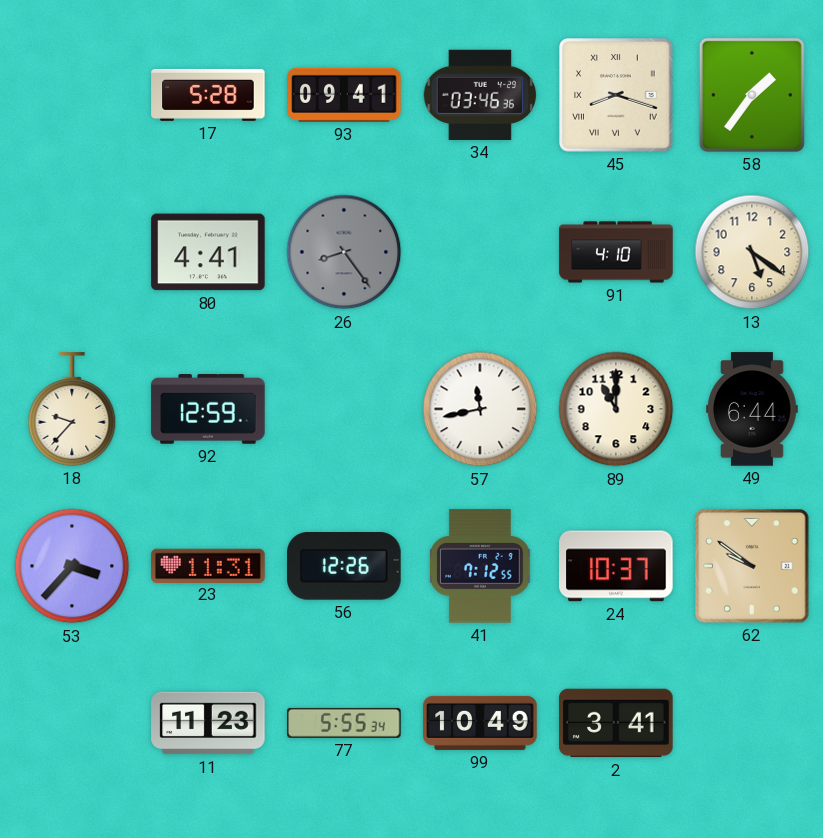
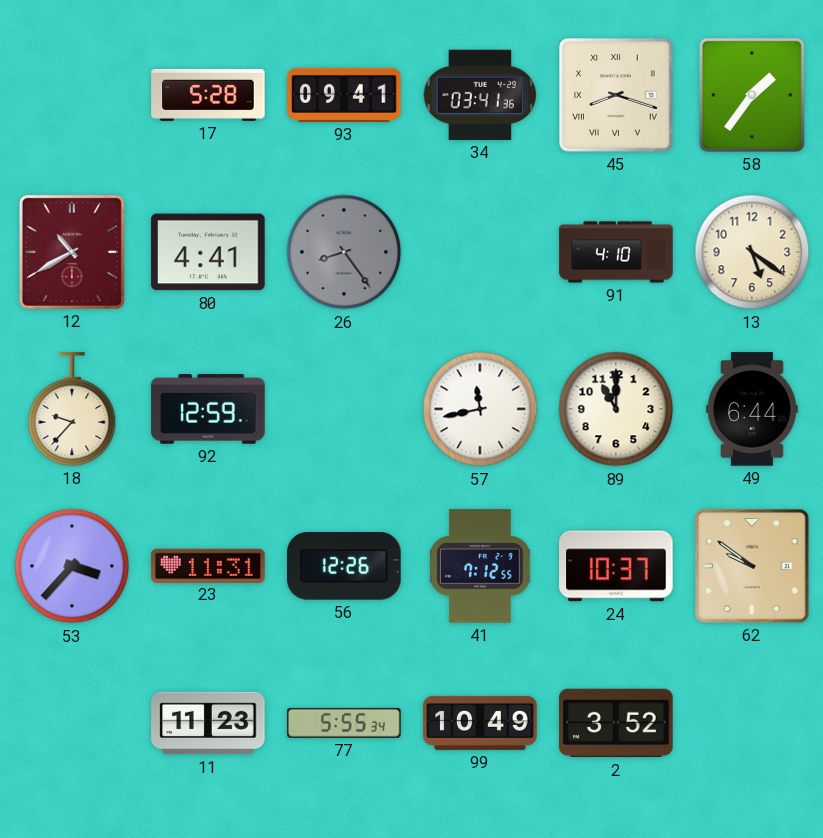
34: 03:46 -> 03:41
12: none -> 10:40
2: 3:41 -> 3:52
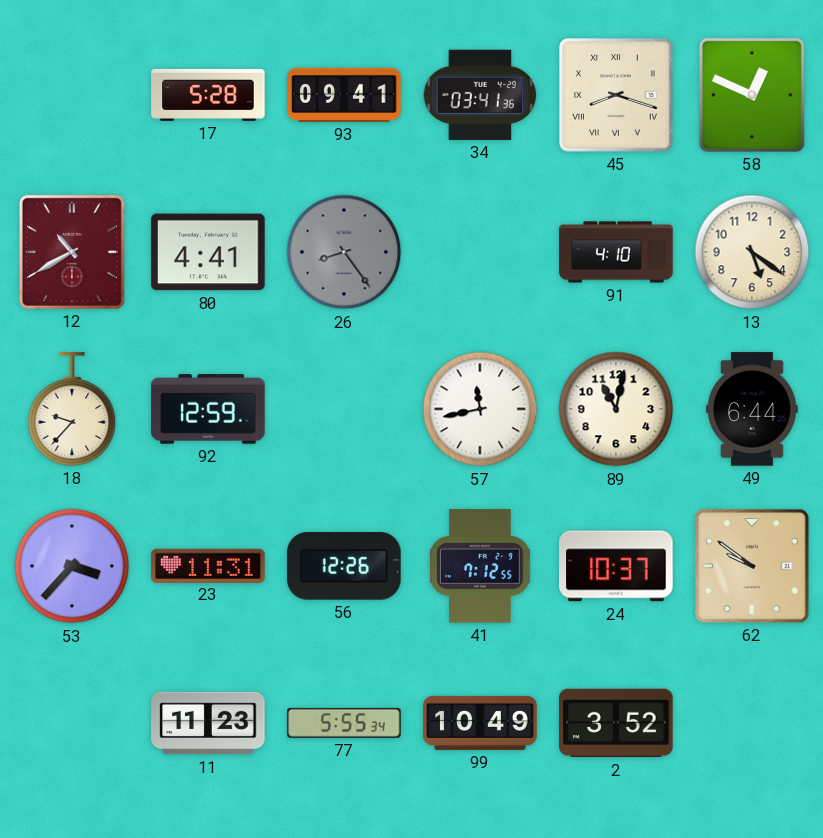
58: 1:36 -> 12:49
89: 11:00 -> 11:02
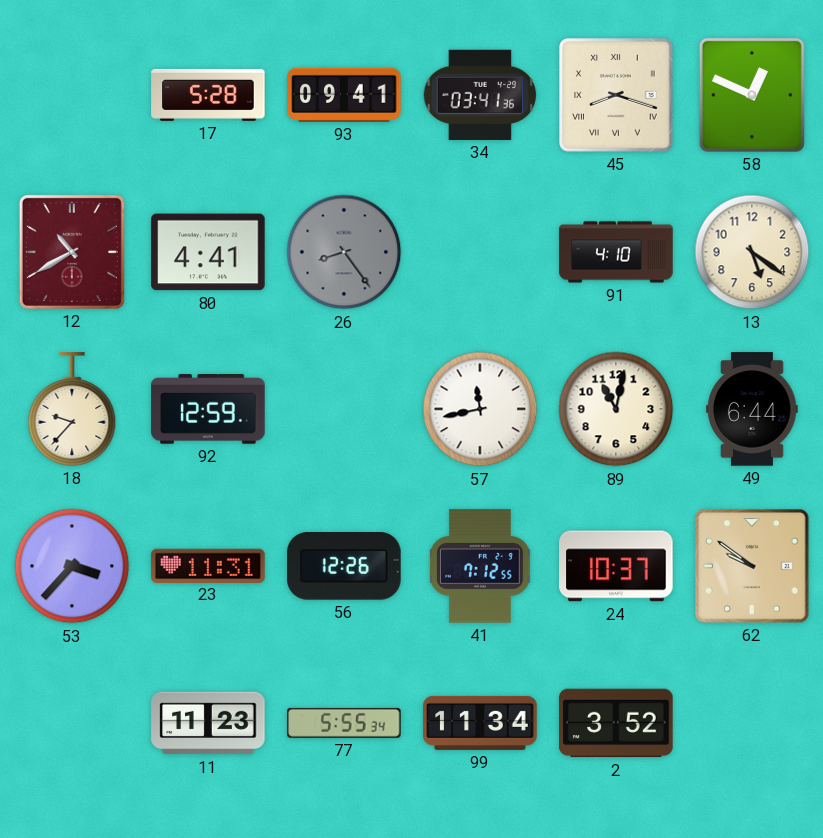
99: 10:49 -> 11:34
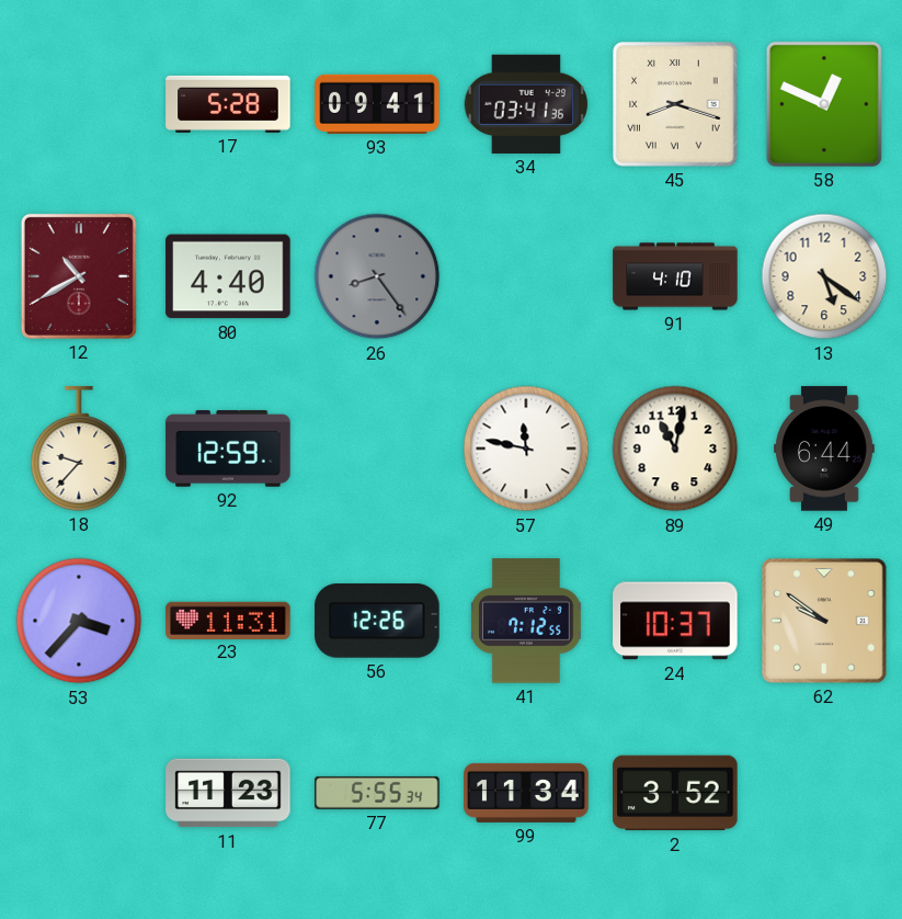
80: 4:41 -> 4:40
57: 11:43 -> 11:47
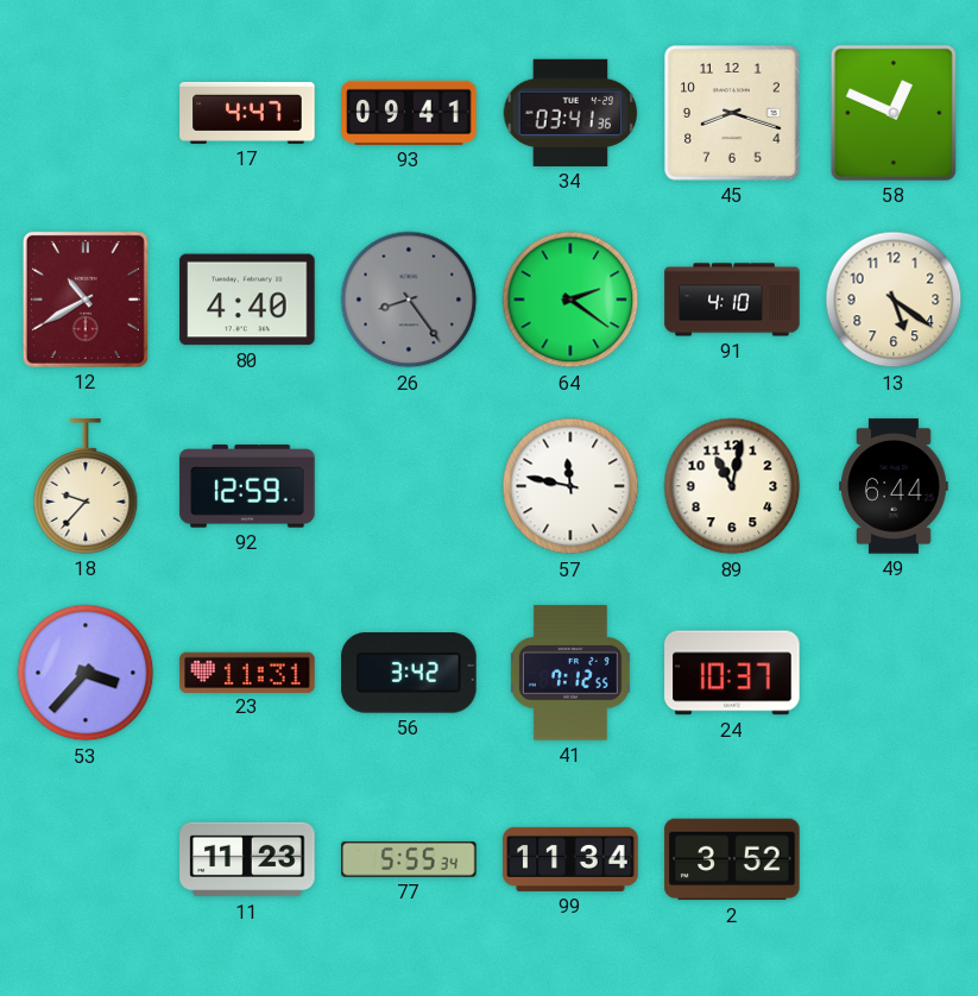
17: 5:28 -> 4:47
45 numerals: Roman -> Arabic
64: none -> 2:21
56: 12:26 -> 3:42
62: 9:51 -> none
